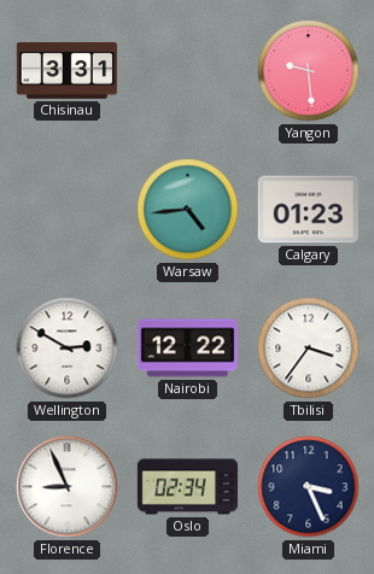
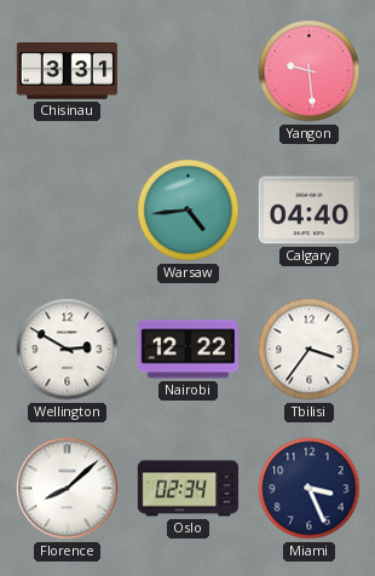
Calgary: 01:23 -> 04:40
Florence: 8:56 -> 8:08
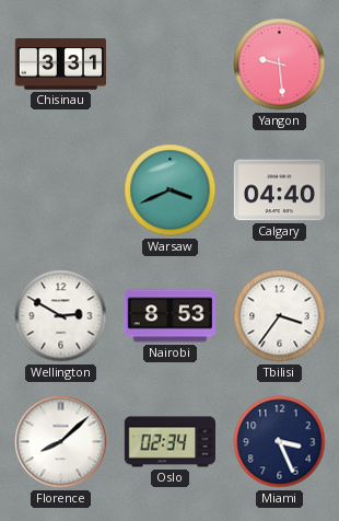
Warsaw: 4:44 -> 3:41
Nairobi: 12:22 -> 8:53
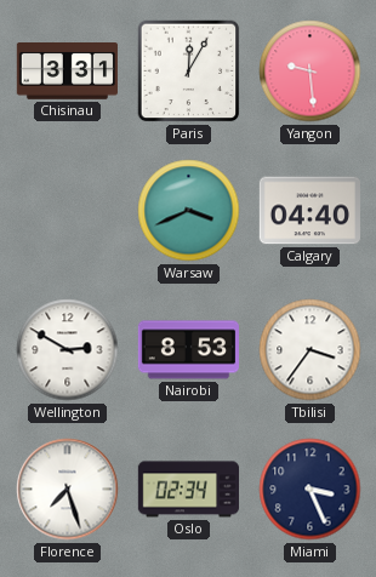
Paris: none -> 12:05
Florence: 8:08 -> 7:27
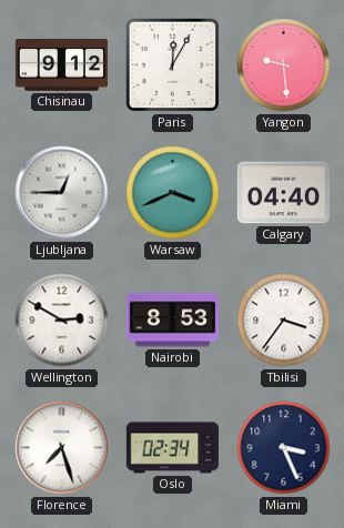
Chisinau: 3:31 -> 9:12
Ljubljana: none -> 12:45
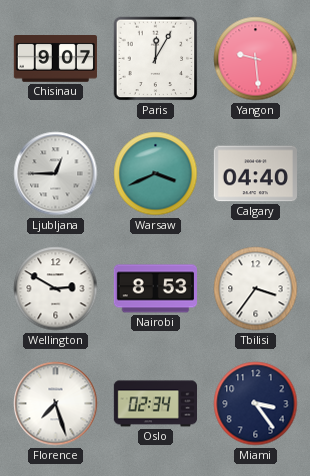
Chisinau: 9:12 -> 9:07
Miami: 3:26 -> 3:24
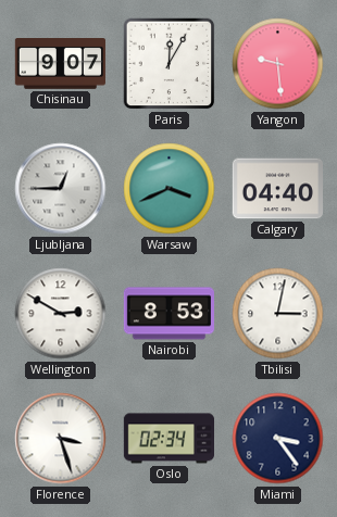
Tbilisi: 3:36 -> 3:02
Florence: 7:27 -> 3:27
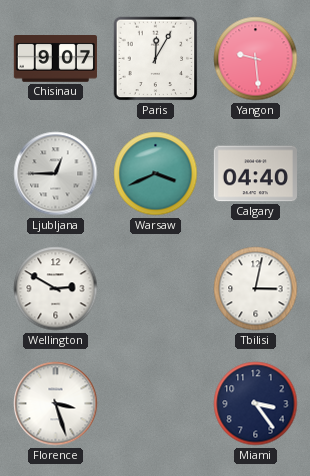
Nairobi: 8:53 -> none
Oslo: 02:34 -> none
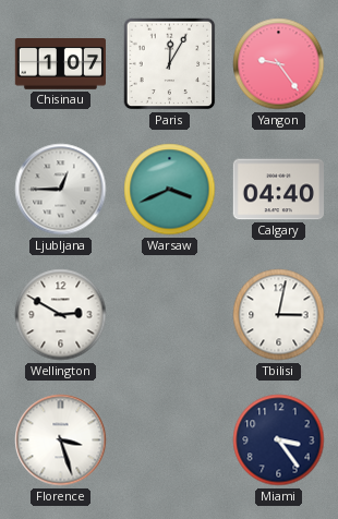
Chisinau: 9:07 -> 1:07
Yangon: 9:29 -> 9:24
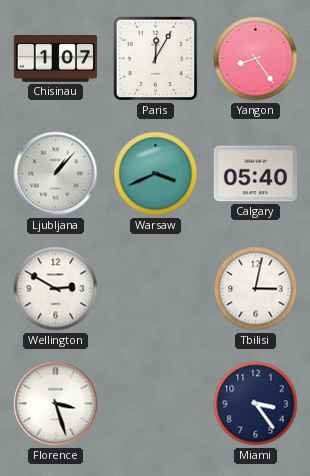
Yangon: 9:24 -> 8:24
Ljubljana: 12:45 -> 1:07
Calgary: 04:40 -> 05:40
